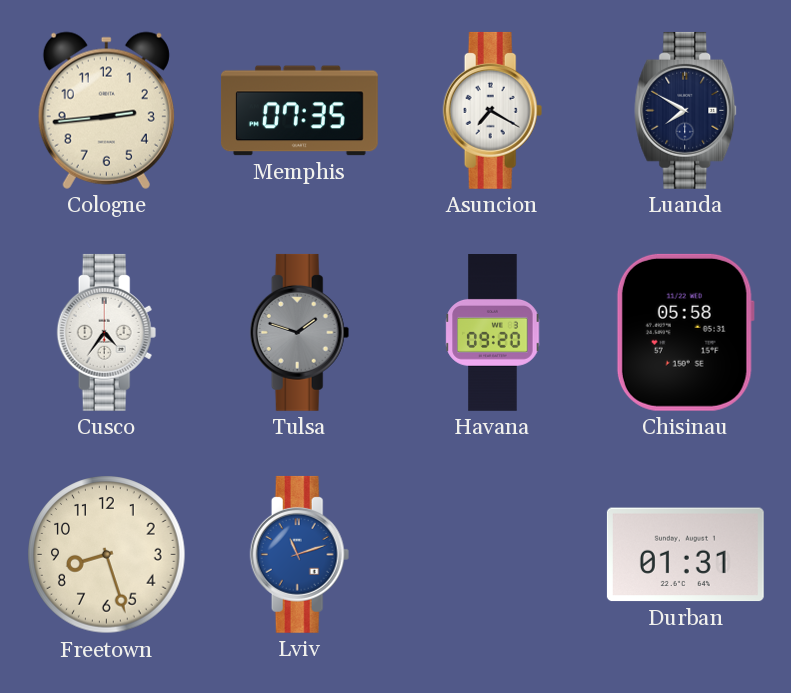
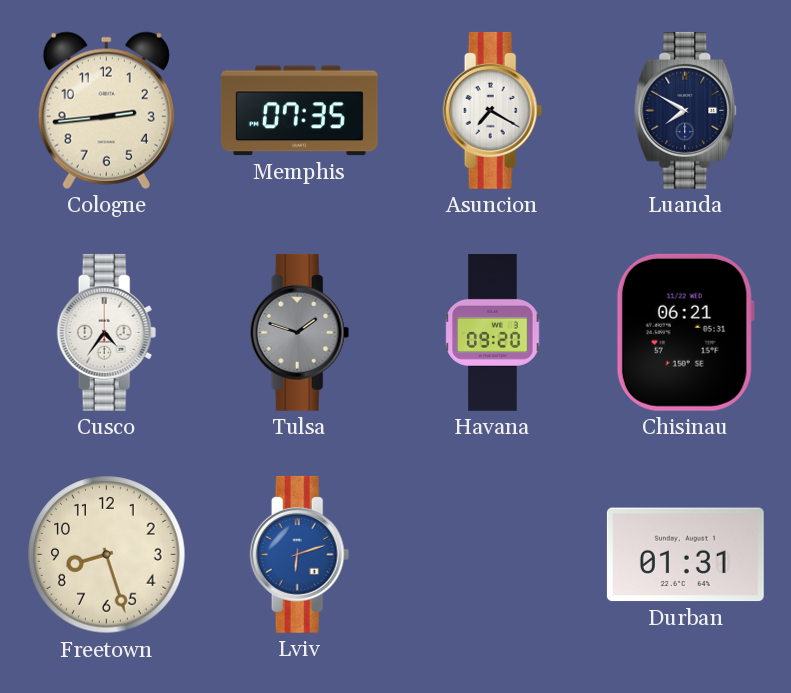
Chisinau: 05:58 -> 06:21
Lviv: 11:12 -> 6:12
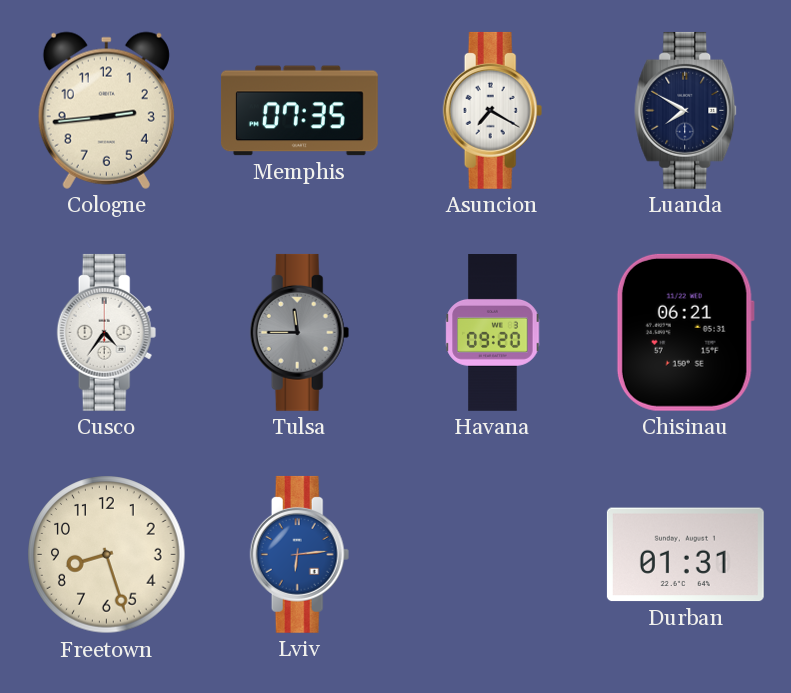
Tulsa: 1:48 -> 11:45
Lviv: 6:12 -> 6:14
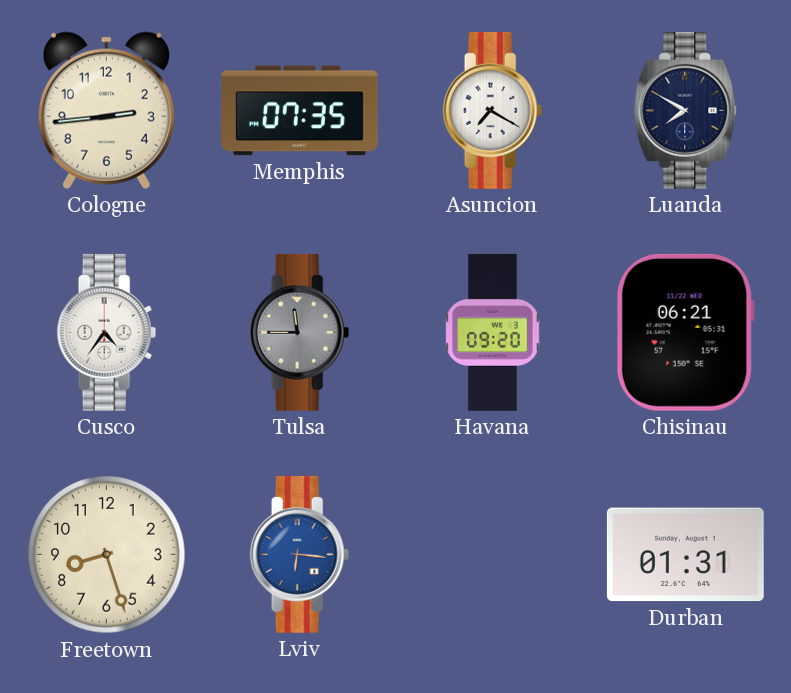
Lviv: 6:14 -> 6:16
